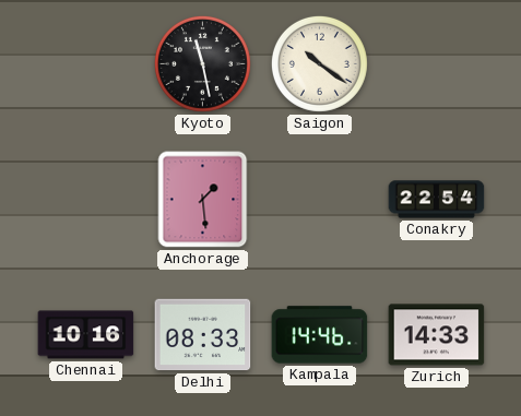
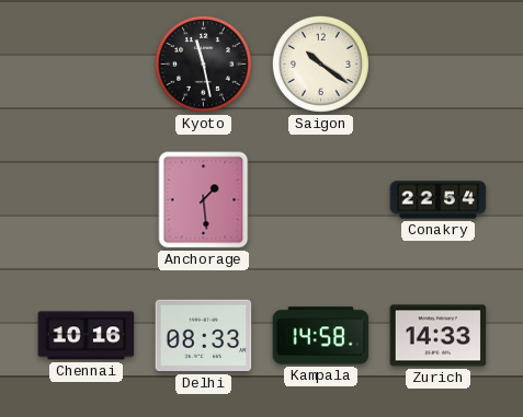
Kampala: 14:46 -> 14:58
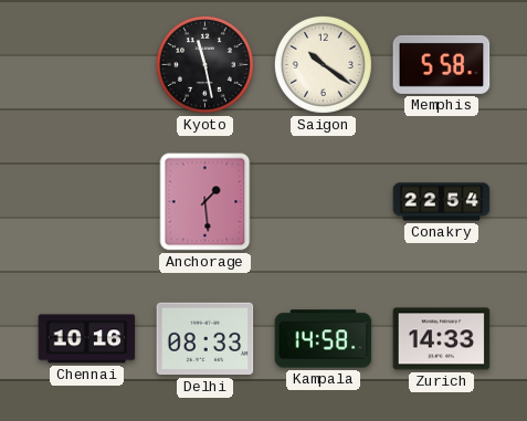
Memphis: none -> 5:58
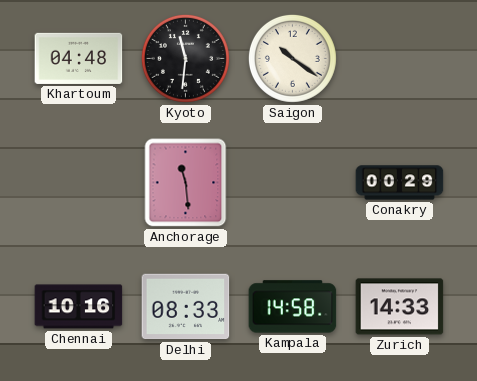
Khartoum: none -> 04:48
Kyoto: 11:28 -> 11:31
Memphis: 5:58 -> none
Anchorage: 1:29 -> 11:29
Conakry: 22:54 -> 00:29
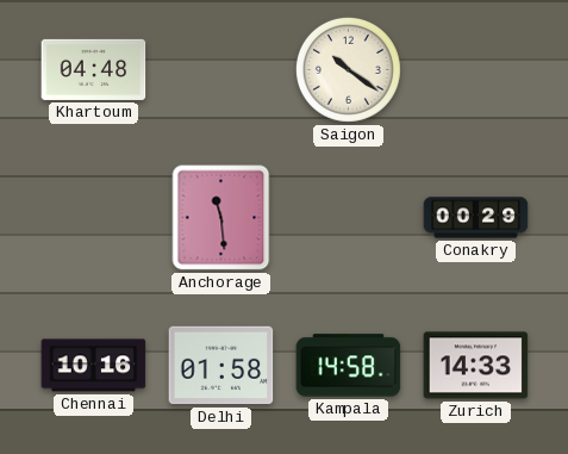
Kyoto: 11:31 -> none
Delhi: 08:33 -> 01:58
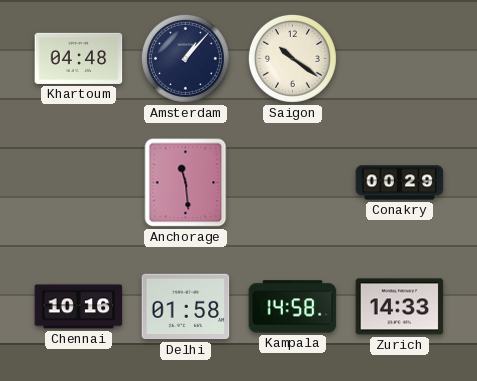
Amsterdam: none -> 1:07
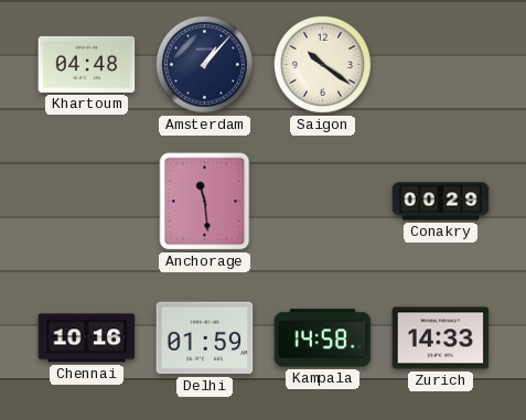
Delhi: 01:58 -> 01:59
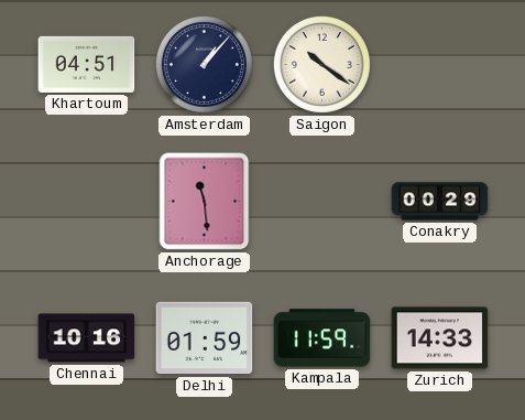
Khartoum: 04:48 -> 04:51
Kampala: 14:58 -> 11:59
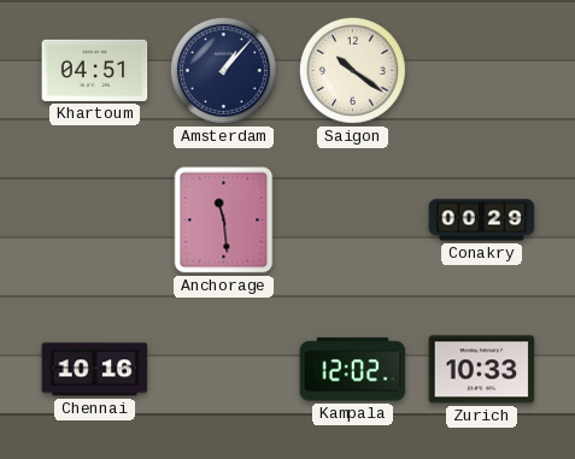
Delhi: 01:59 -> none
Kampala: 11:59 -> 12:02
Zurich: 14:33 -> 10:33
